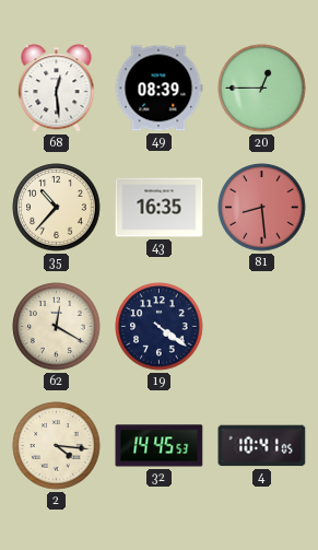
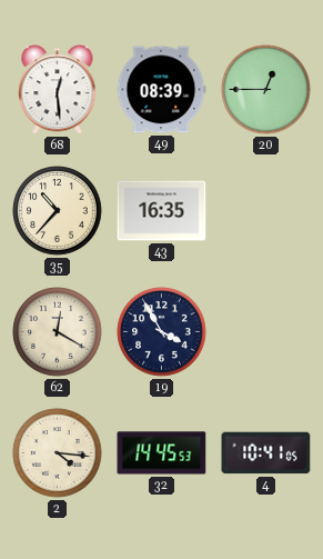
81: 8:29 -> none
19: 4:21 -> 3:55
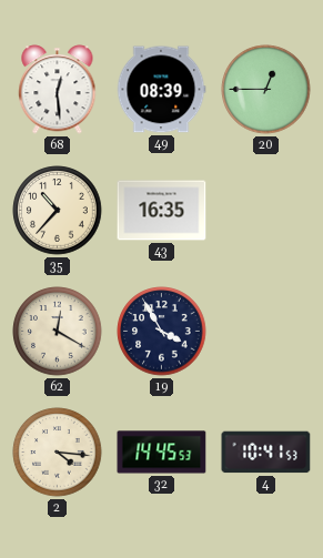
4: 10:41:05 -> 10:41:53
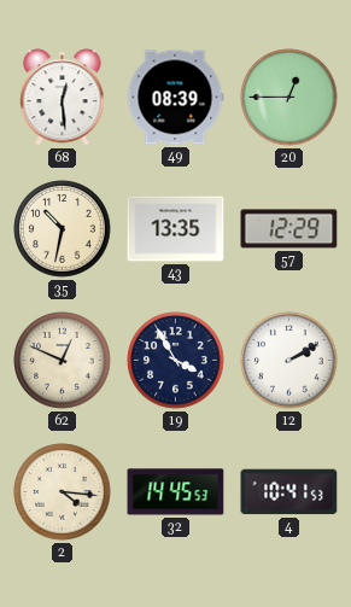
35: 10:37 -> 10:32
43: 16:35 -> 13:35
57: none -> 12:29
62: 12:20 -> 12:49
12: none -> 2:10
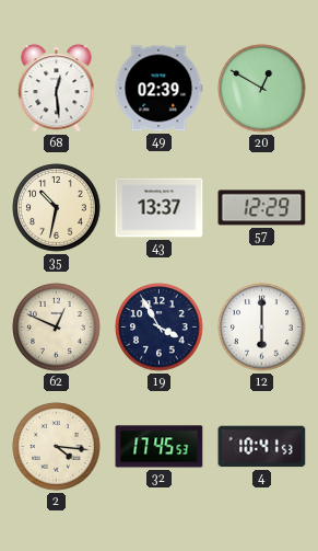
49: 08:39 -> 02:39
20: 12:45 -> 12:50
43: 13:35 -> 13:37
12: 2:10 -> 6:00
32: 14:45 -> 17:45
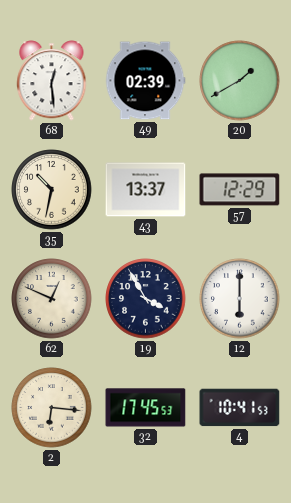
20: 12:50 -> 1:40
2: 4:16 -> 6:16
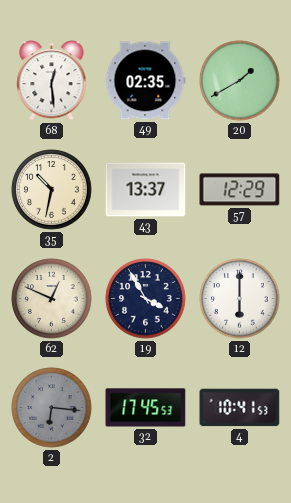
49: 02:39 -> 02:35
2 dial: cream -> grey
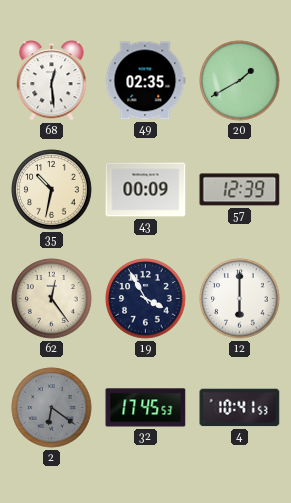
43: 13:37 -> 00:09
57: 12:29 -> 12:39
62: 12:49 -> 12:24
2: 6:16 -> 6:21
